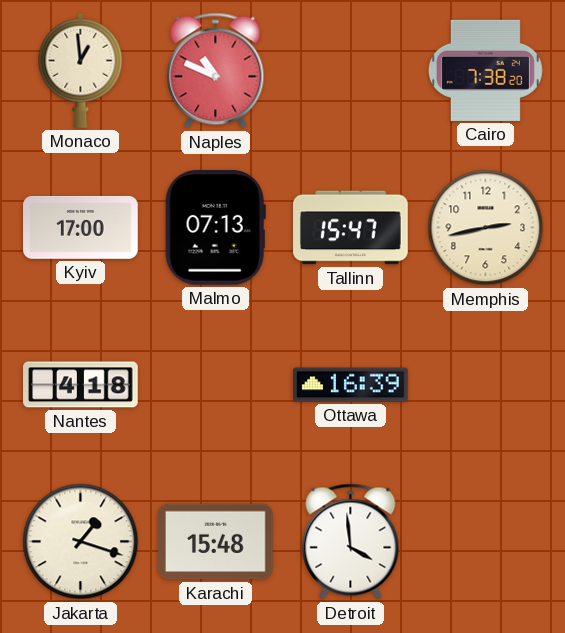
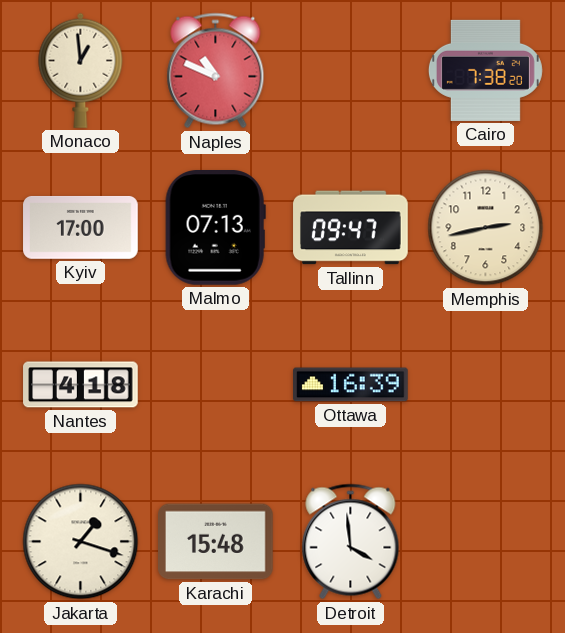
Tallinn: 15:47 -> 09:47
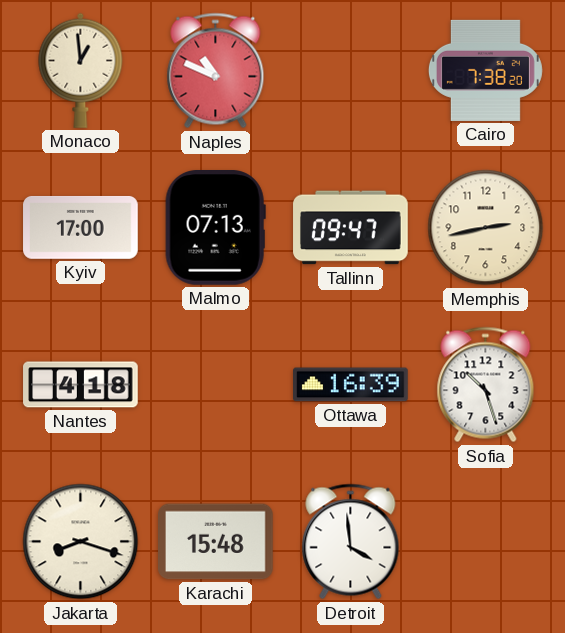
Sofia: none -> 10:27
Jakarta: 1:18 -> 8:18
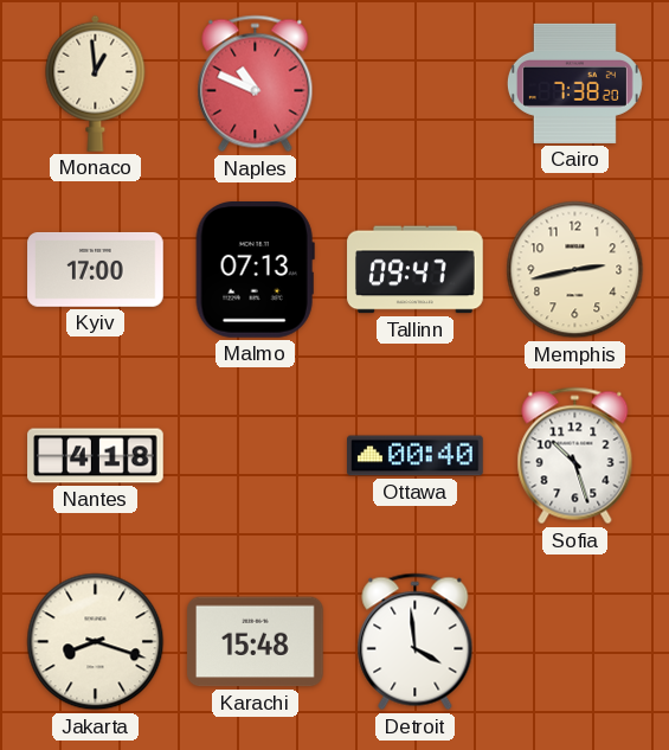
Ottawa: 16:39 -> 00:40
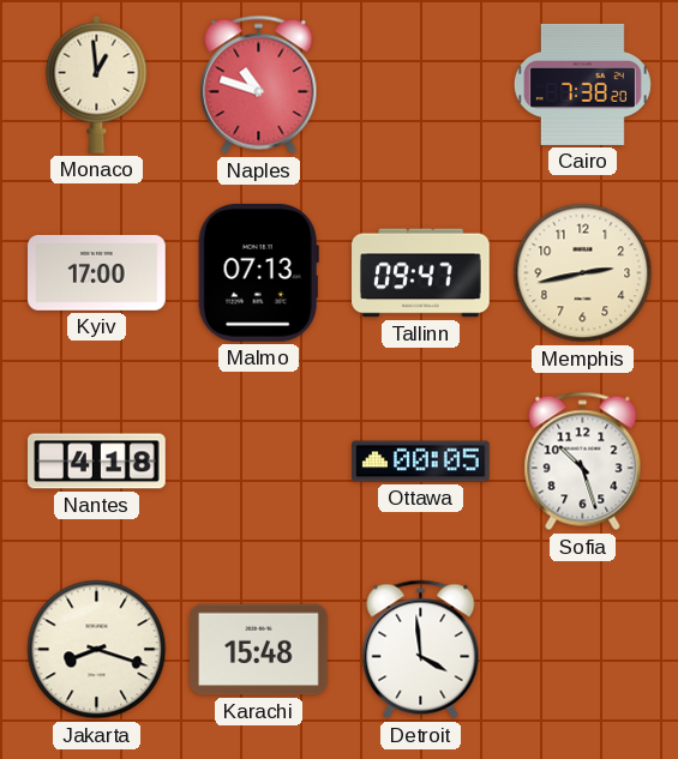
Naples: 10:49 -> 10:48
Ottawa: 00:40 -> 00:05
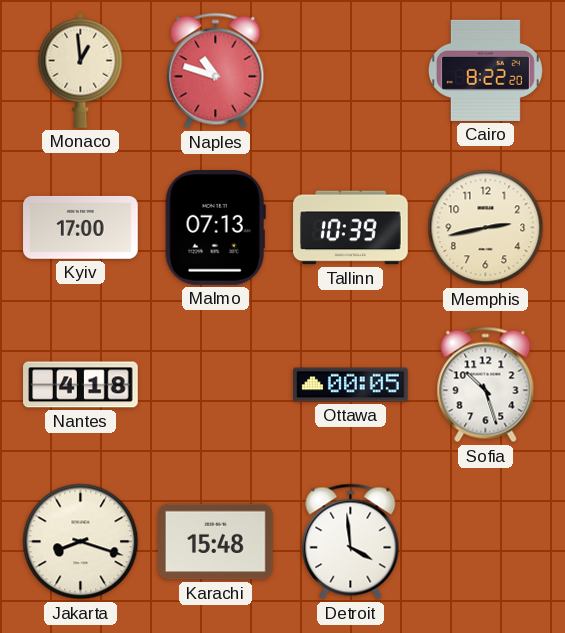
Cairo: 7:38 -> 8:22
Tallinn: 09:47 -> 10:39
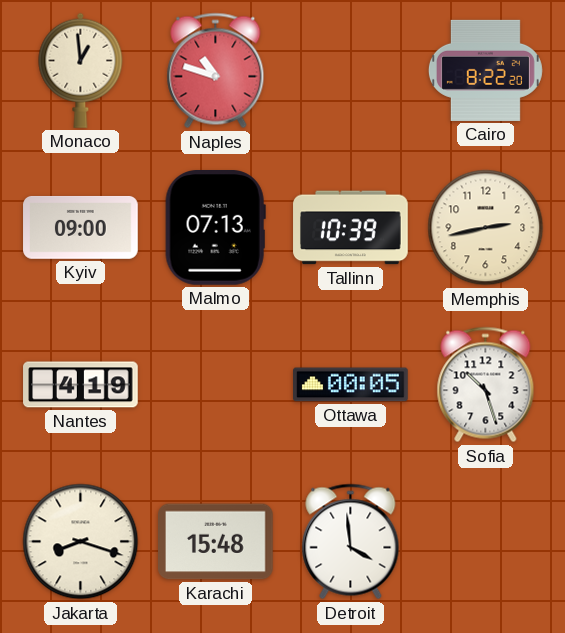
Kyiv: 17:00 -> 09:00
Nantes: 4:18 -> 4:19
